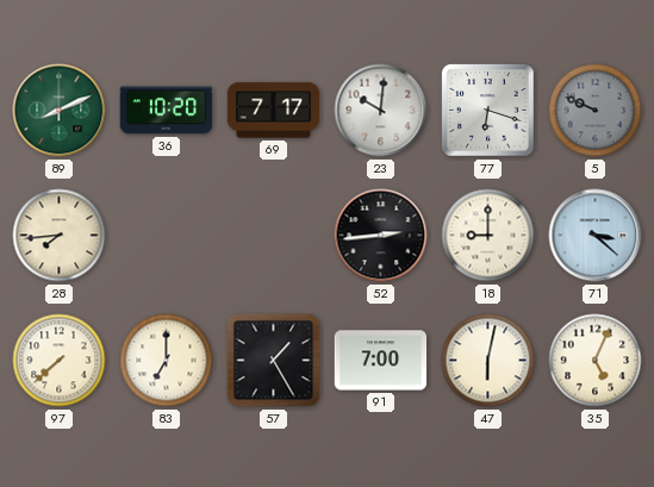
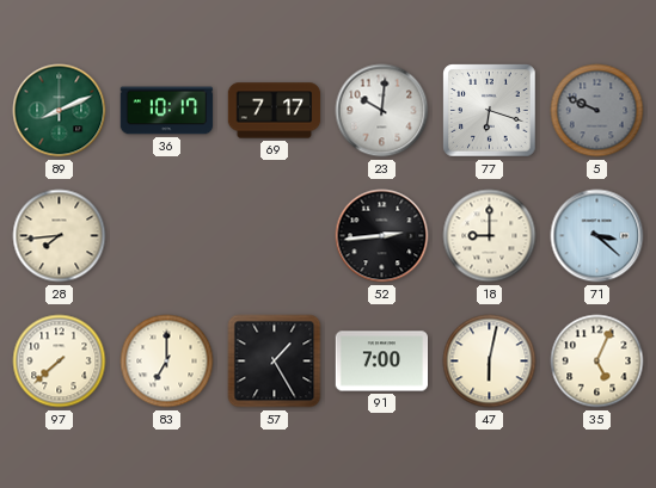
36: 10:20 -> 10:17
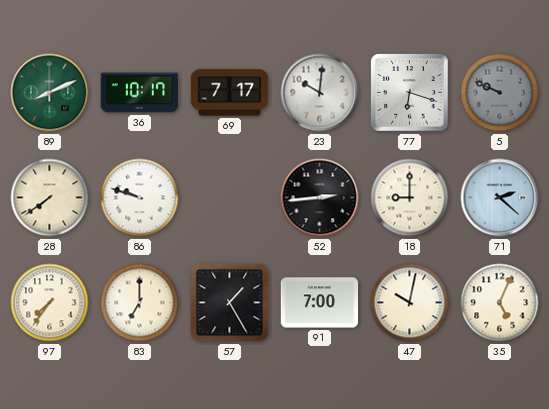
28: 7:44 -> 7:39
86: none -> 9:48
71: 3:22 -> 2:22
97: 7:38 -> 7:36
47: 6:02 -> 10:02
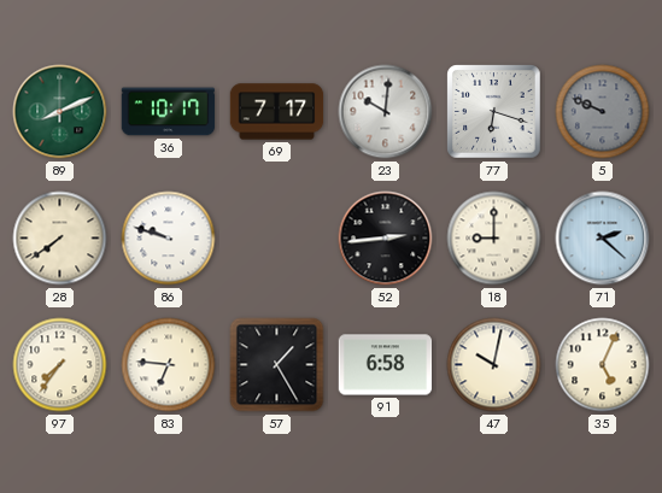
83: 7:00 -> 6:46
91: 7:00 -> 6:58
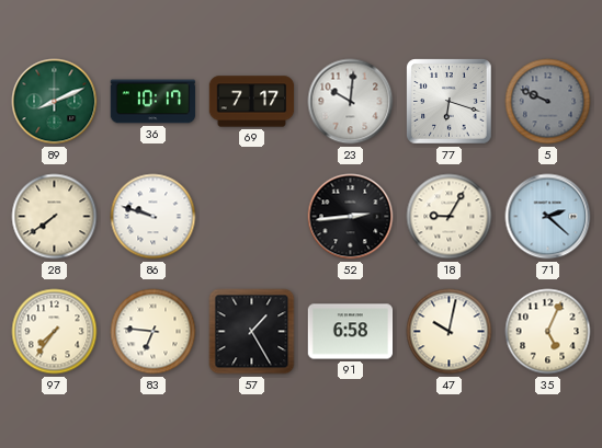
18: 9:00 -> 9:05
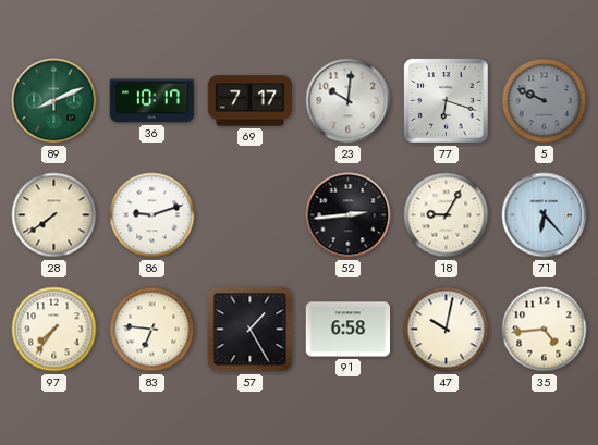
86: 9:48 -> 9:12
71: 2:22 -> 6:23
35: 5:04 -> 4:44
